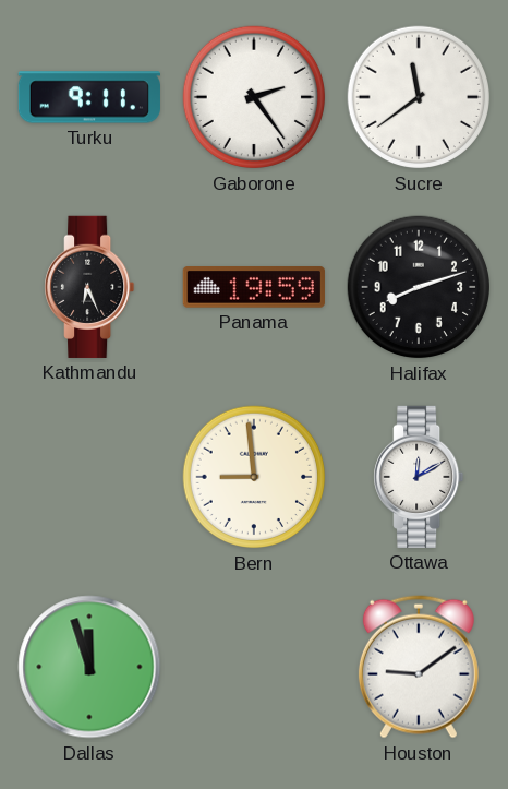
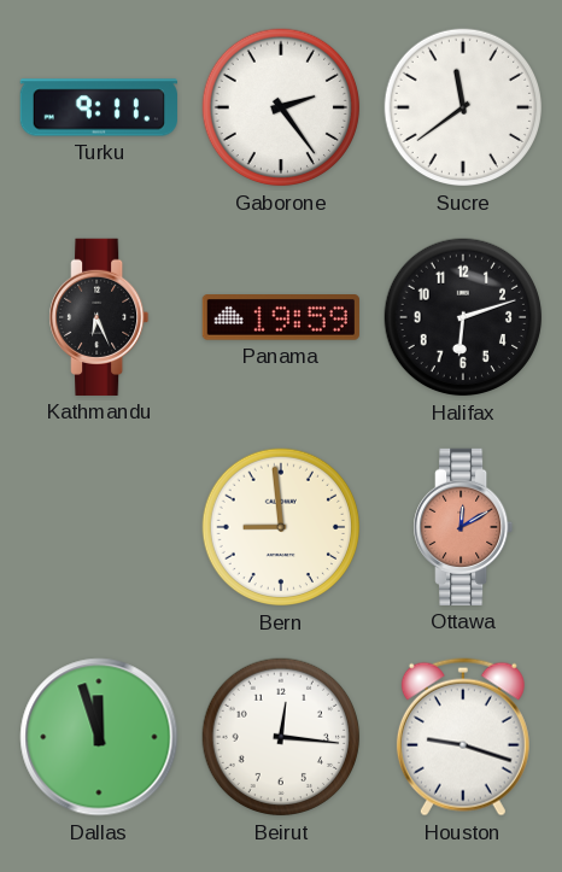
Halifax: 8:12 -> 6:12
Ottawa dial: white -> salmon
Beirut: none -> 12:16
Houston: 9:09 -> 9:18
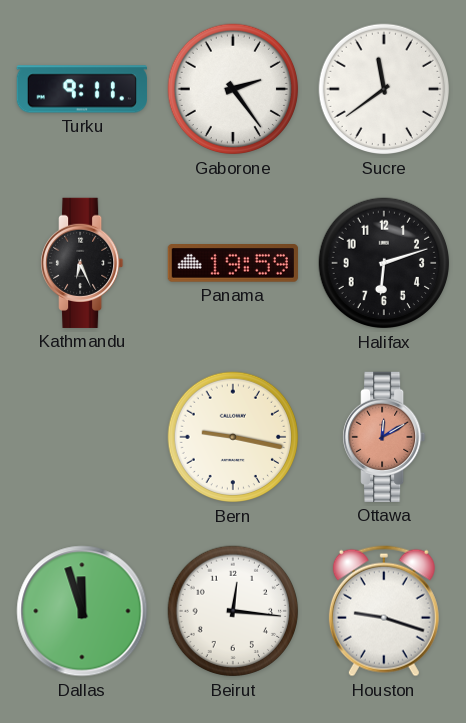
Bern: 8:59 -> 9:17
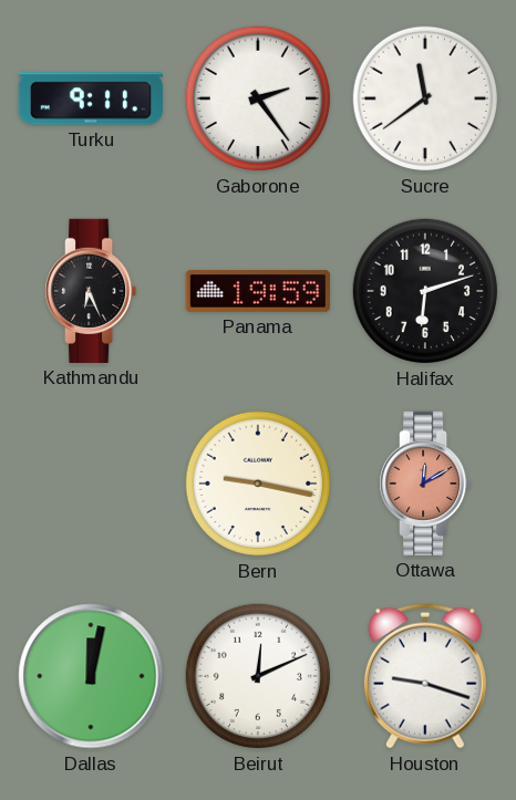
Dallas: 11:57 -> 12:02
Beirut: 12:16 -> 12:11
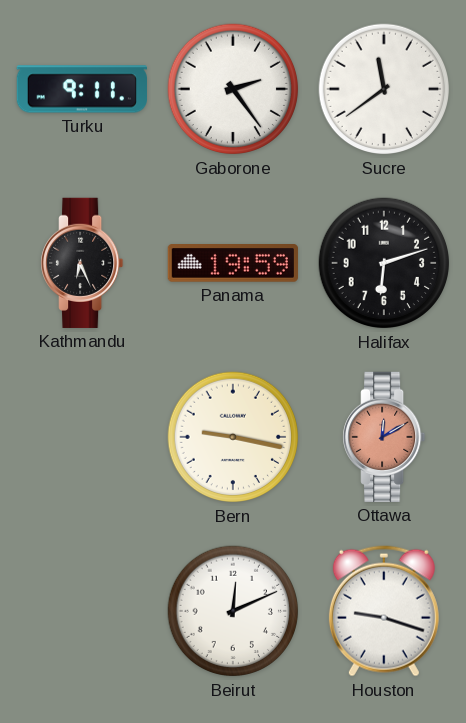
Dallas: 12:02 -> none
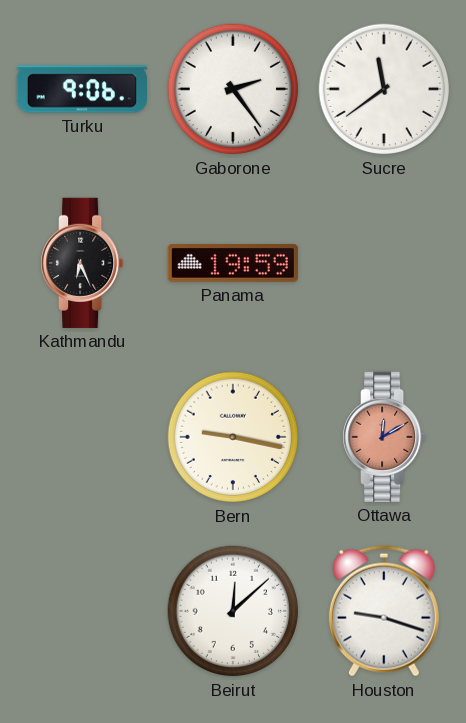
Turku: 9:11 -> 9:06
Halifax: 6:12 -> none
Beirut: 12:11 -> 12:08
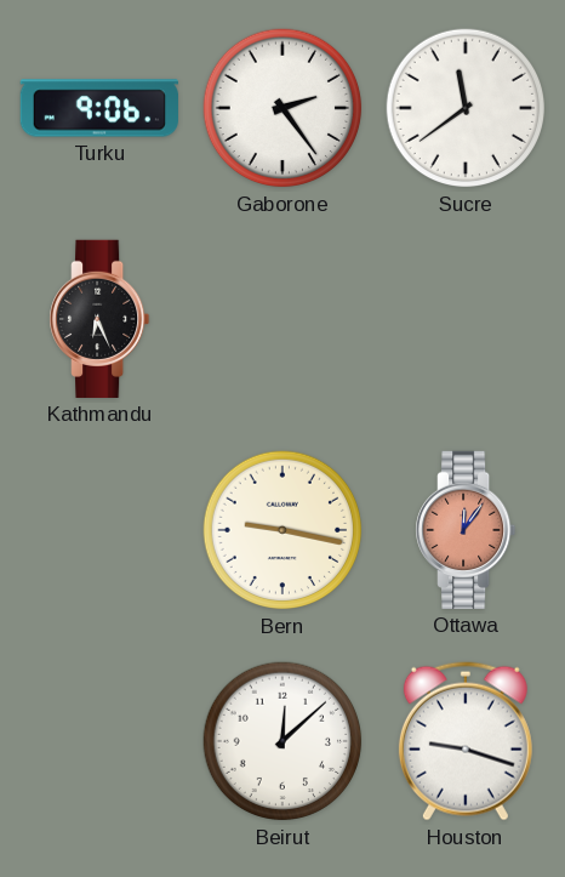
Panama: 19:59 -> none
Ottawa: 12:10 -> 12:06
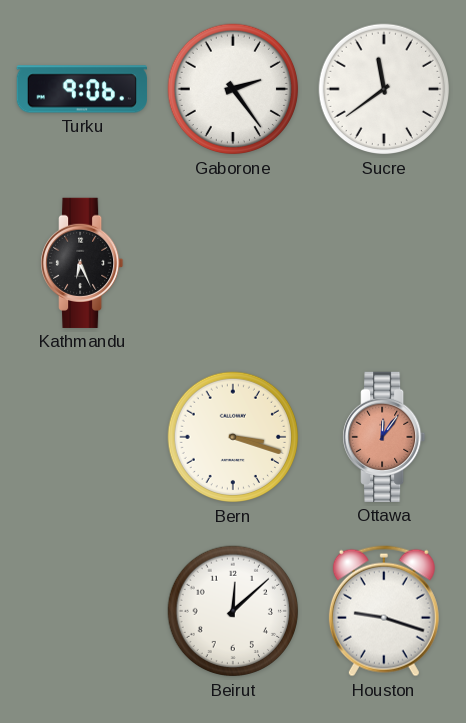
Bern: 9:17 -> 3:18
